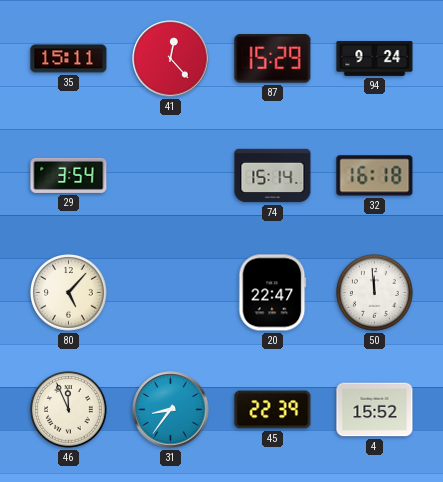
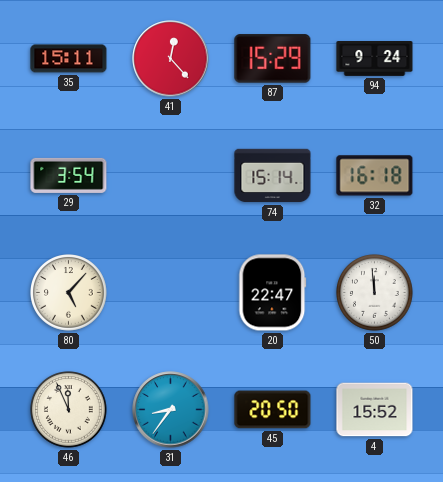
45: 22:39 -> 20:50
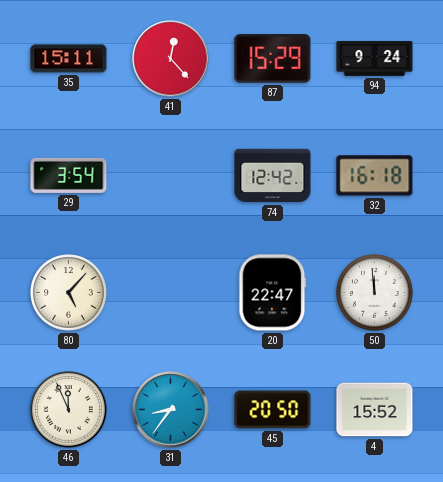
74: 15:14 -> 12:42
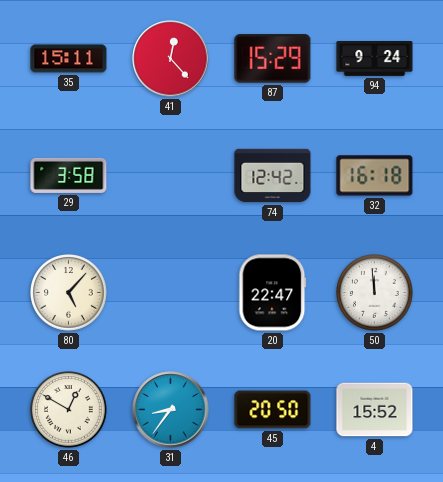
29: 3:54 -> 3:58
46: 11:56 -> 12:50
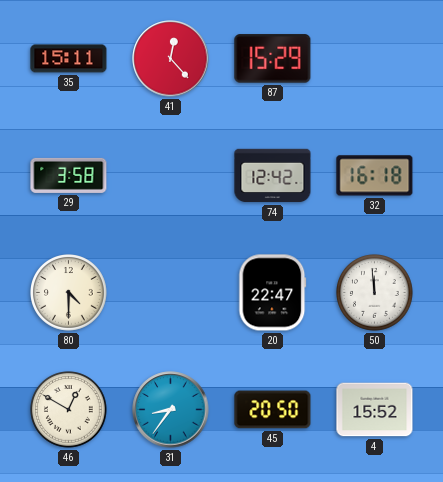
94: 9:24 -> none
80: 5:07 -> 4:30
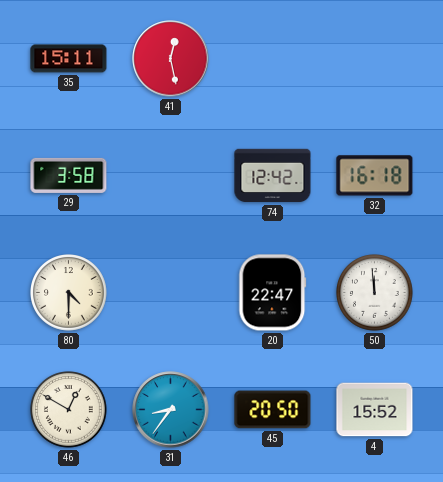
41: 12:23 -> 12:28
87: 15:29 -> none
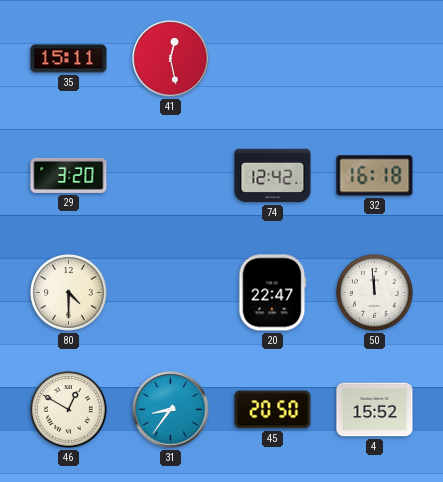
29: 3:58 -> 3:20
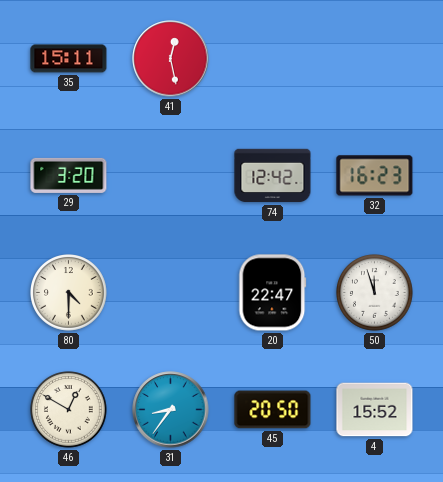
32: 16:18 -> 16:23
50: 11:59 -> 11:57
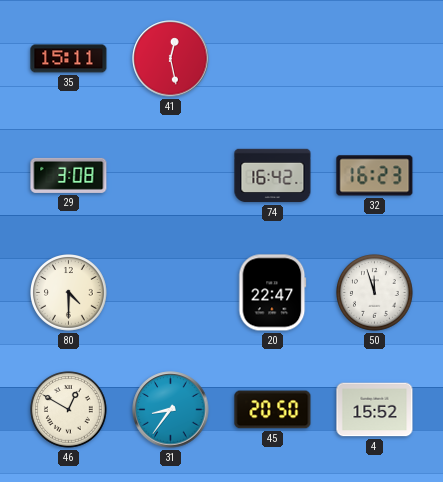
29: 3:20 -> 3:08
74: 12:42 -> 16:42
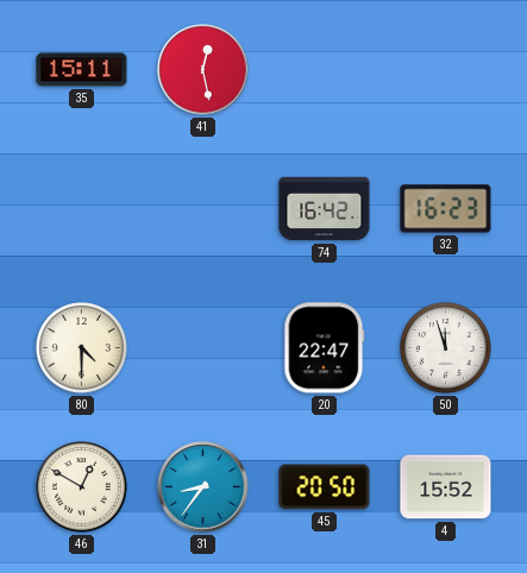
29: 3:08 -> none
